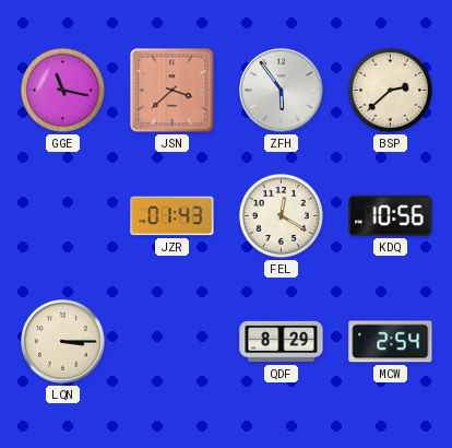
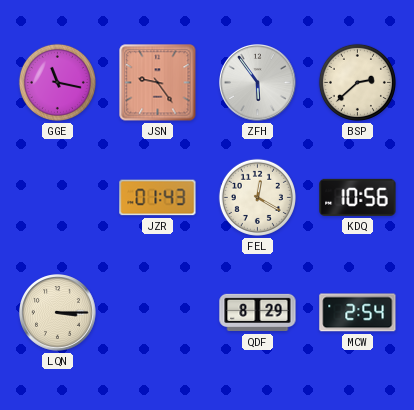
JSN: 3:38 -> 9:24
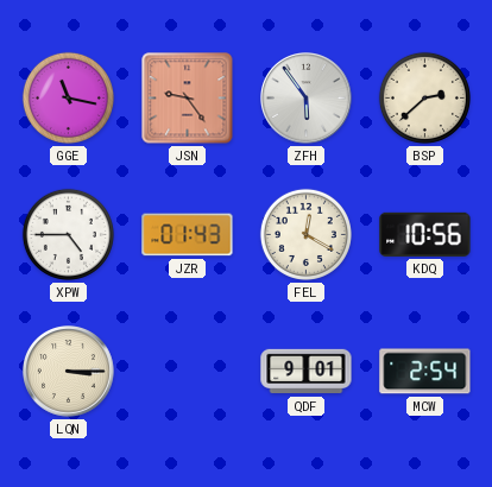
XPW: none -> 4:45
QDF: 8:29 -> 9:01
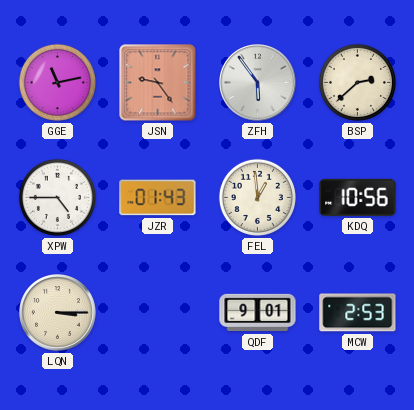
GGE: 11:17 -> 11:13
FEL: 12:20 -> 12:59
MCW: 2:54 -> 2:53
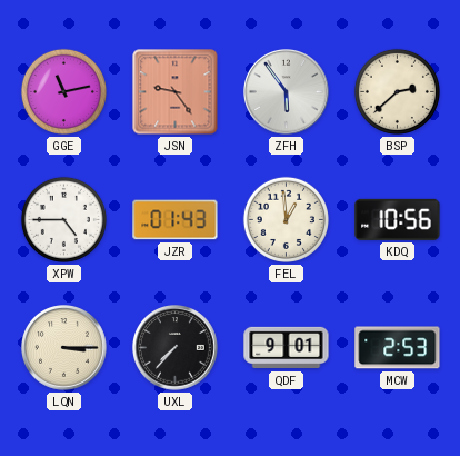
UXL: none -> 7:37
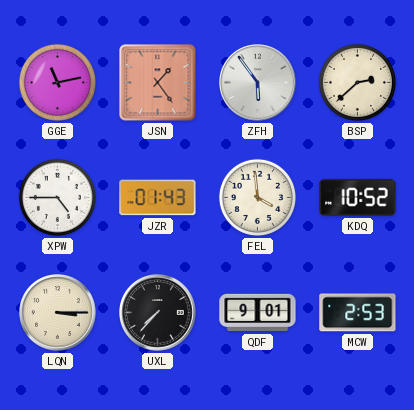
JSN: 9:24 -> 1:24
FEL: 12:59 -> 3:59
KDQ: 10:56 -> 10:52
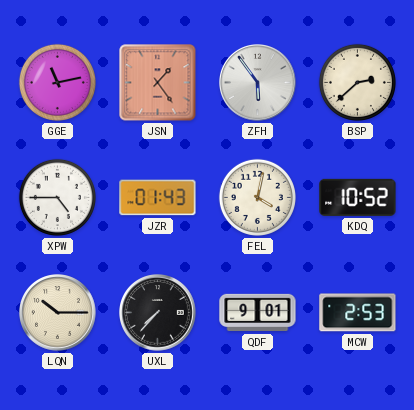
FEL: 3:59 -> 4:02
LQN: 3:15 -> 10:15
